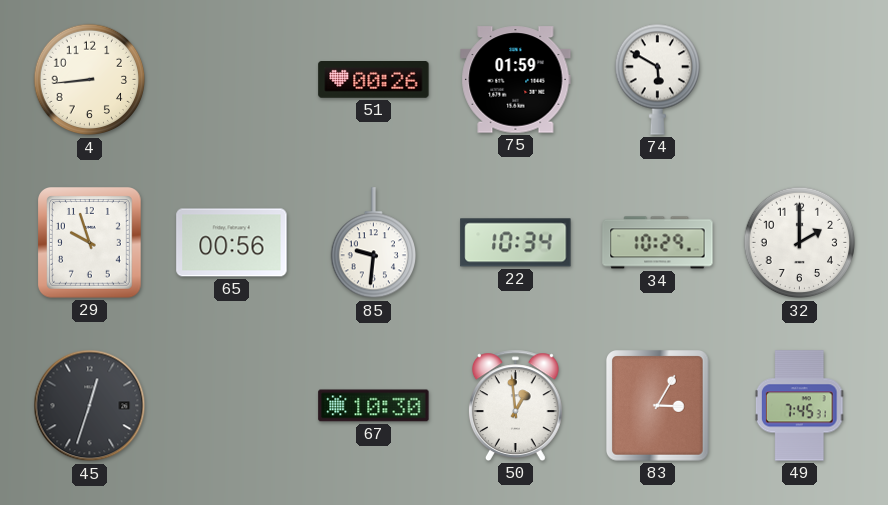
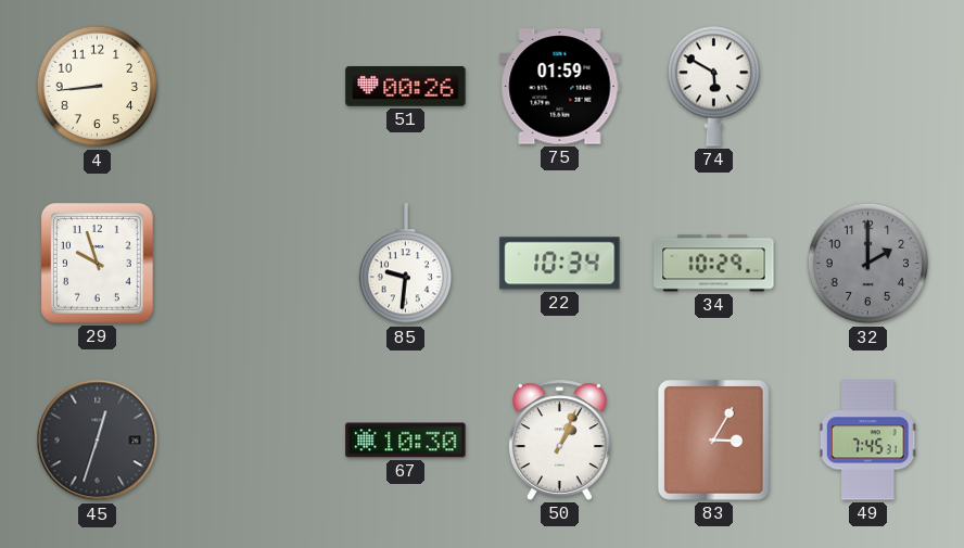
65: 00:56 -> none
32 dial: white -> grey
50: 12:59 -> 1:04
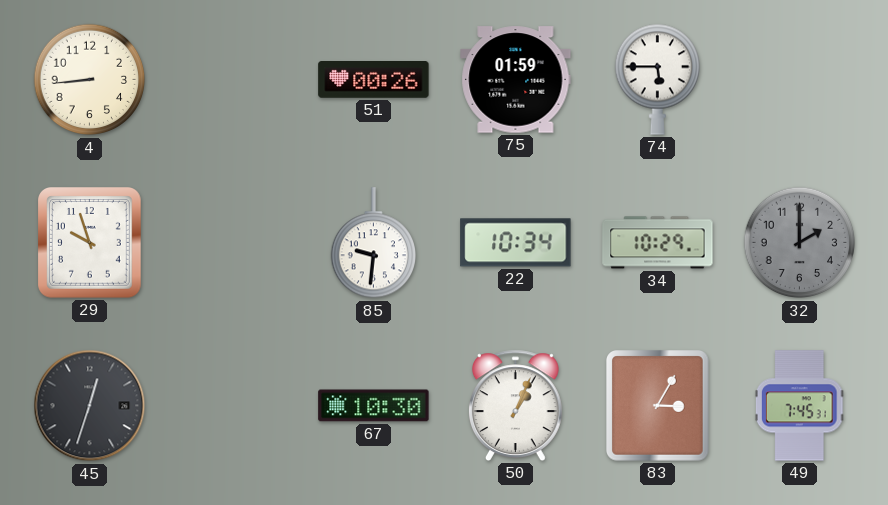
74: 5:50 -> 5:45
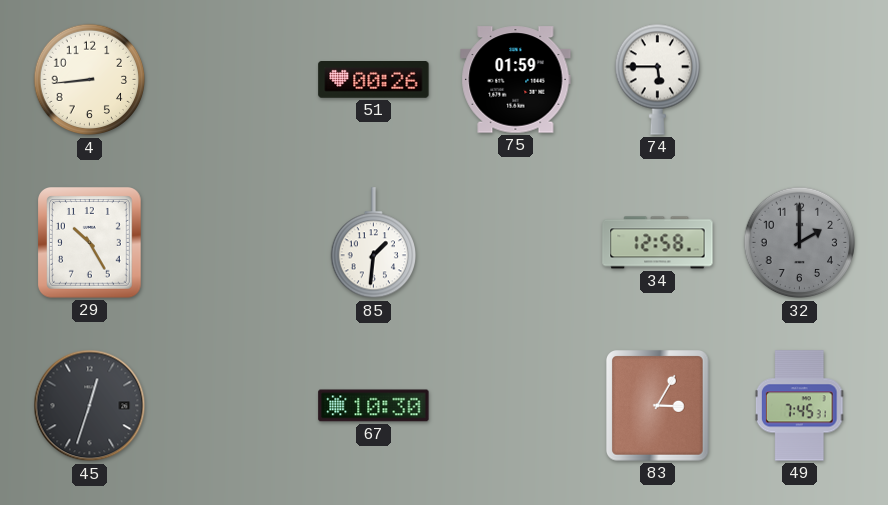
29: 9:57 -> 10:25
85: 9:31 -> 1:31
22: 10:34 -> none
34: 10:29 -> 12:58
50: 1:04 -> none
